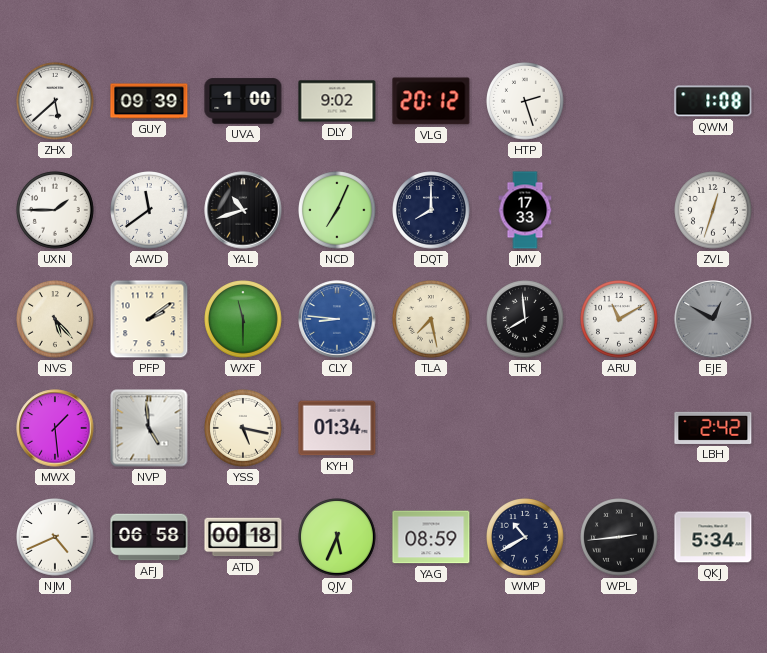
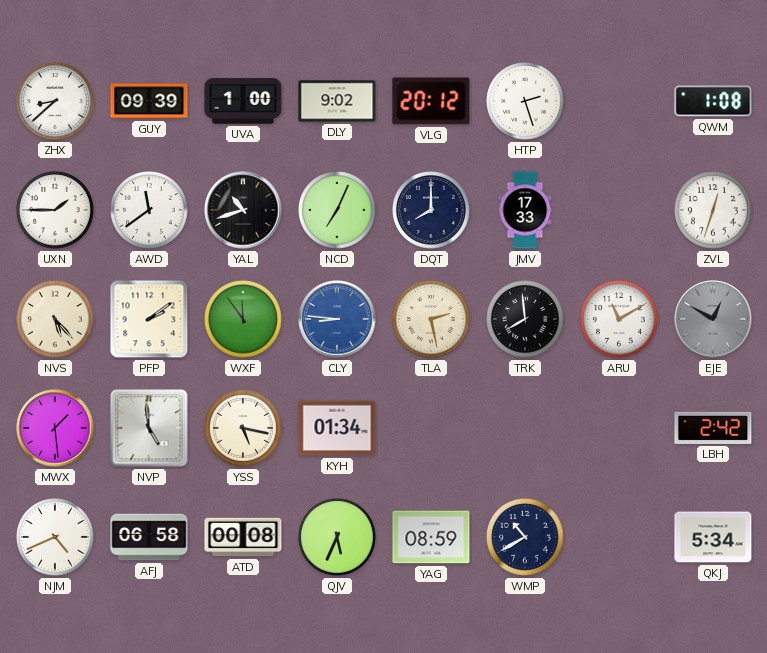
ZHX: 5:38 -> 8:38
WXF: 11:30 -> 11:54
TLA: 7:28 -> 2:28
ATD: 00:18 -> 00:08
WPL: 2:44 -> none
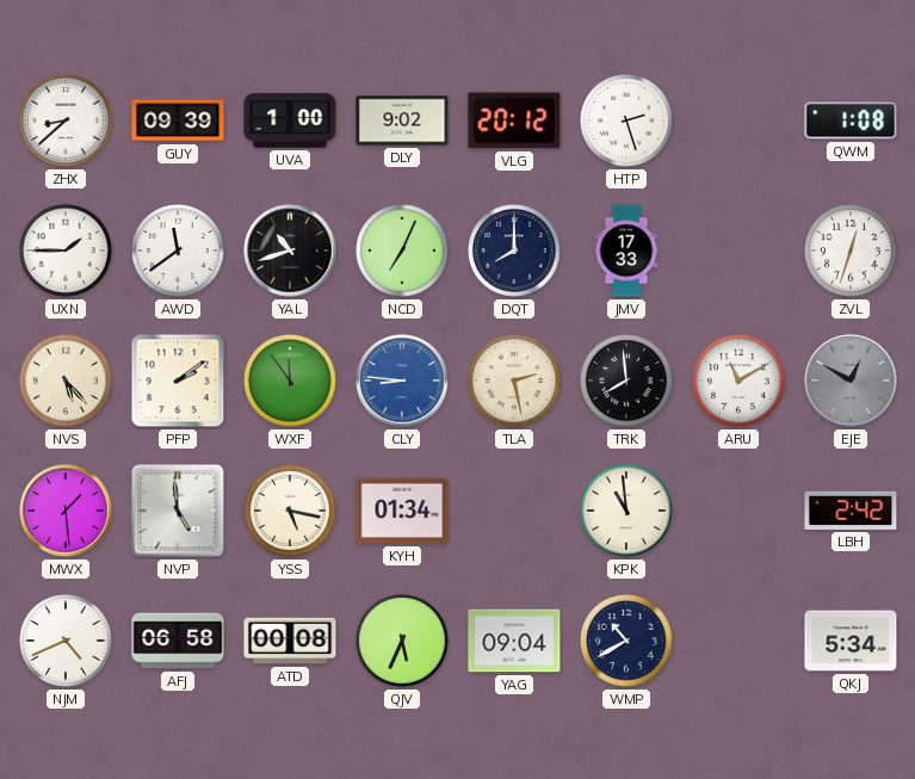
KPK: none -> 10:59
YAG: 08:59 -> 09:04
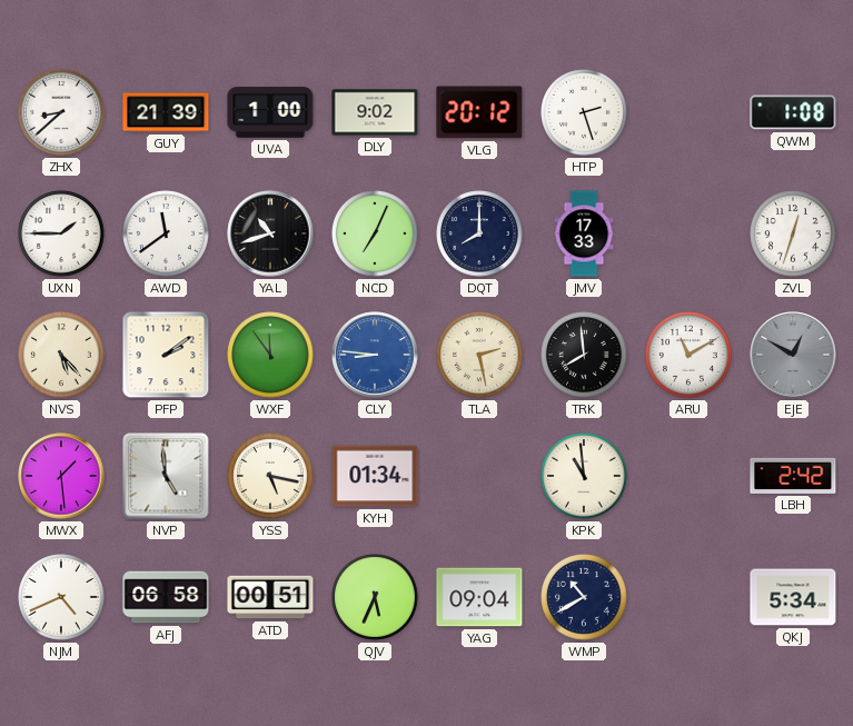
GUY: 09:39 -> 21:39
ATD: 00:08 -> 00:51
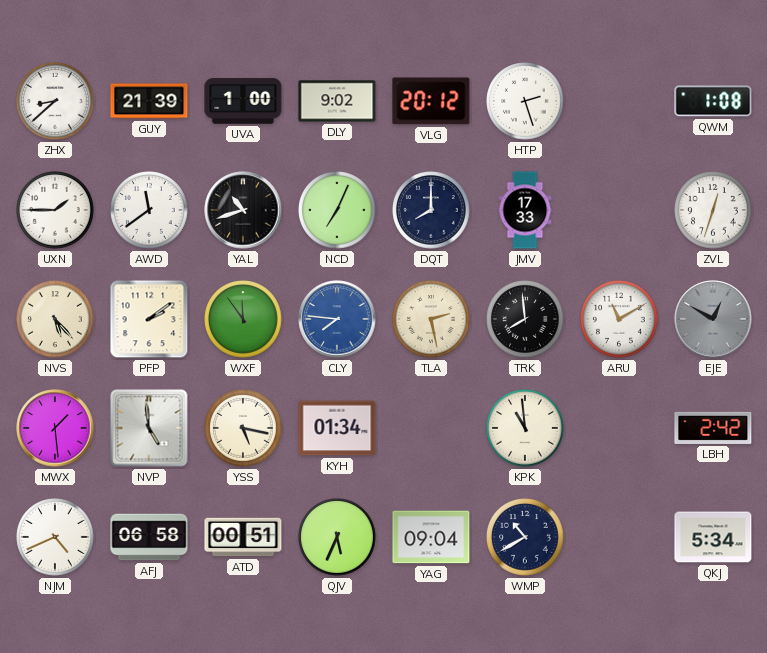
CLY: 8:46 -> 7:46
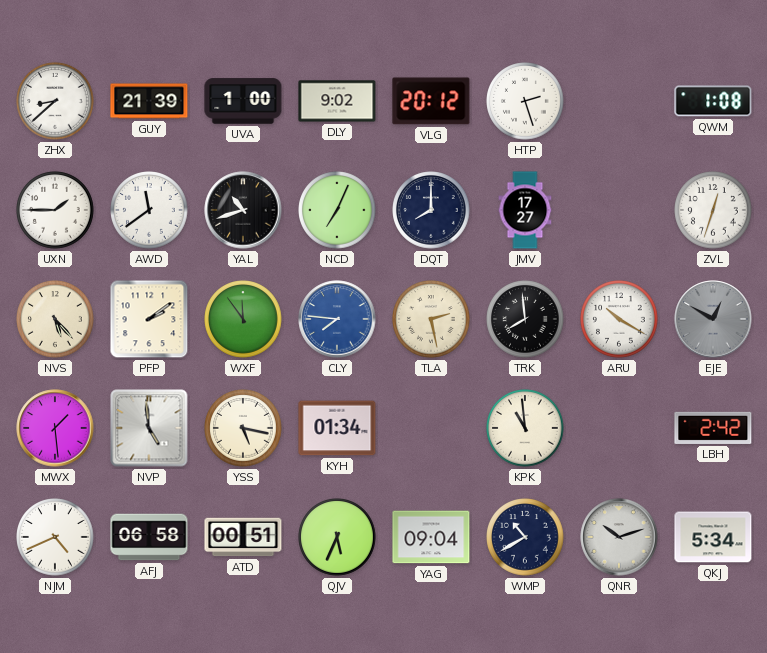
JMV: 17:33 -> 17:27
ARU: 11:10 -> 10:20
QNR: none -> 10:12
